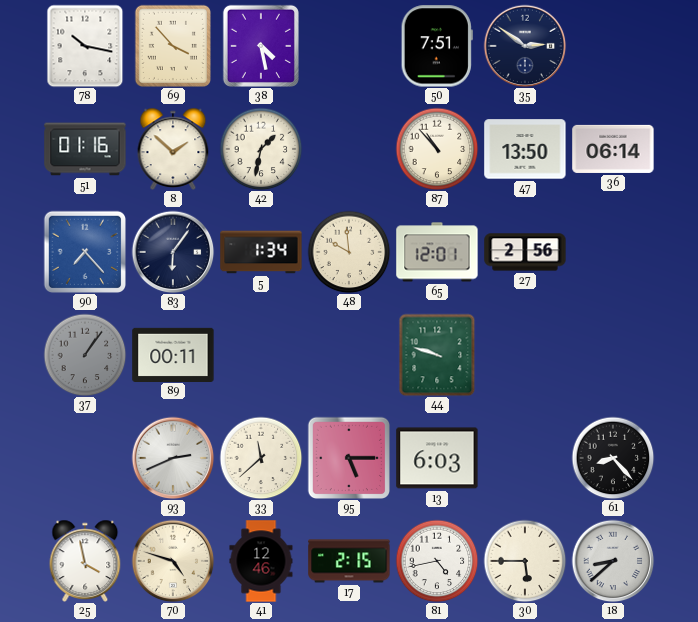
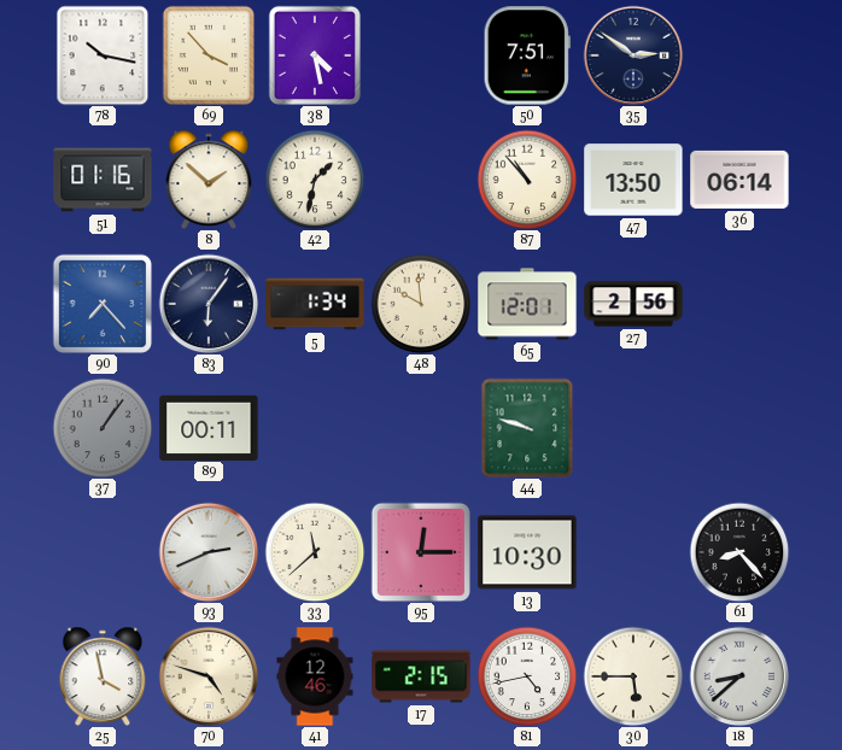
95: 5:15 -> 12:15
13: 6:03 -> 10:30
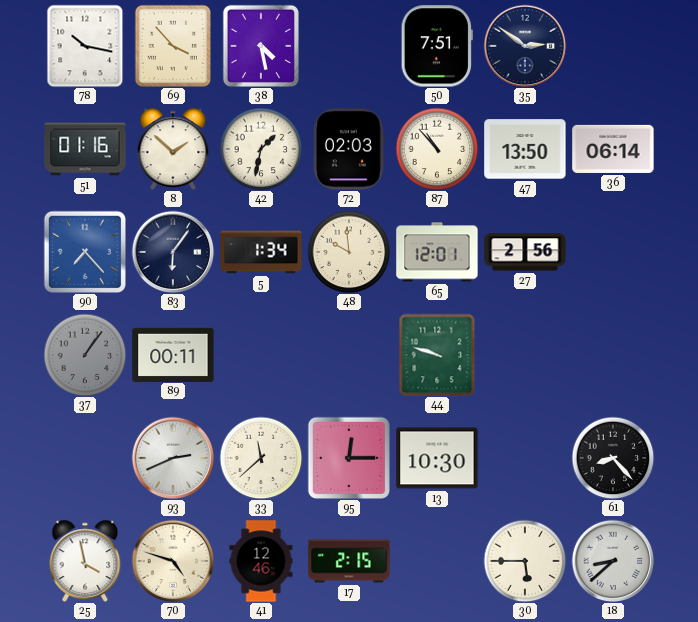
72: none -> 02:03
81: 4:43 -> none
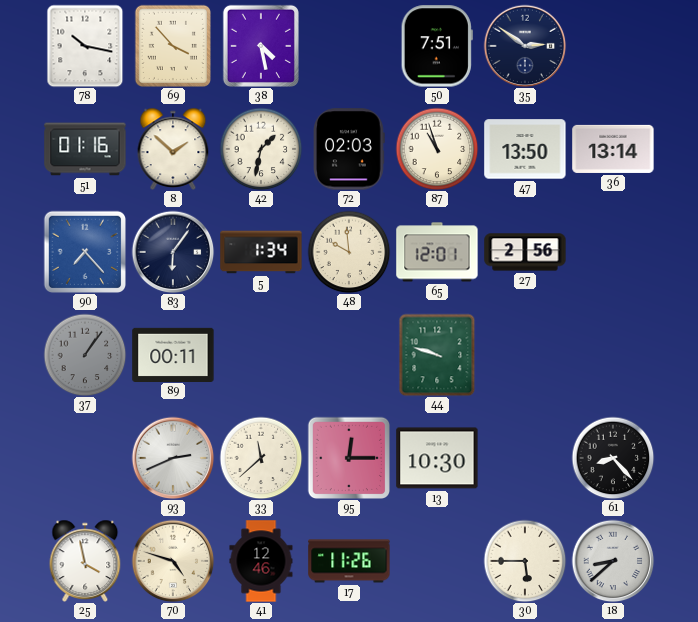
87: 10:53 -> 10:57
36: 06:14 -> 13:14
17: 2:15 -> 11:26
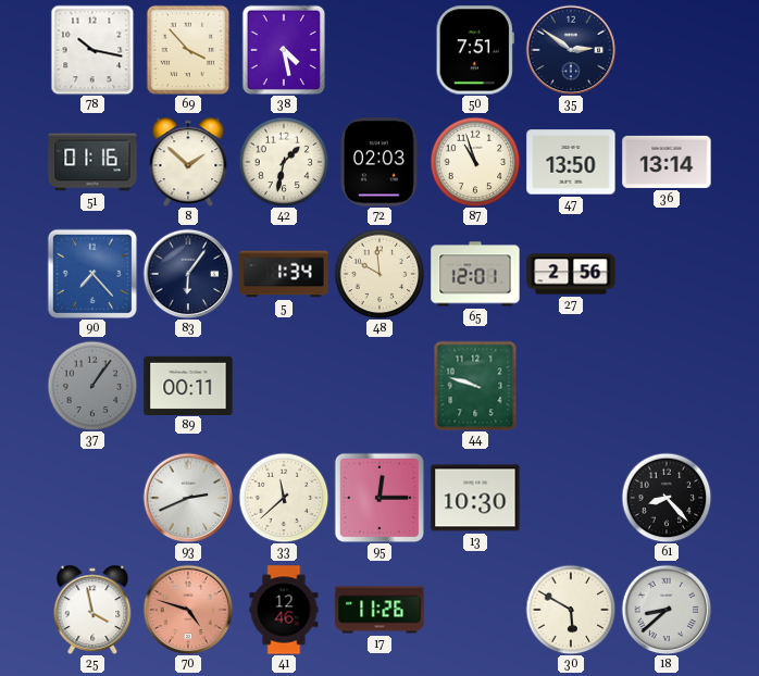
70 dial: cream -> salmon
30: 5:45 -> 5:50
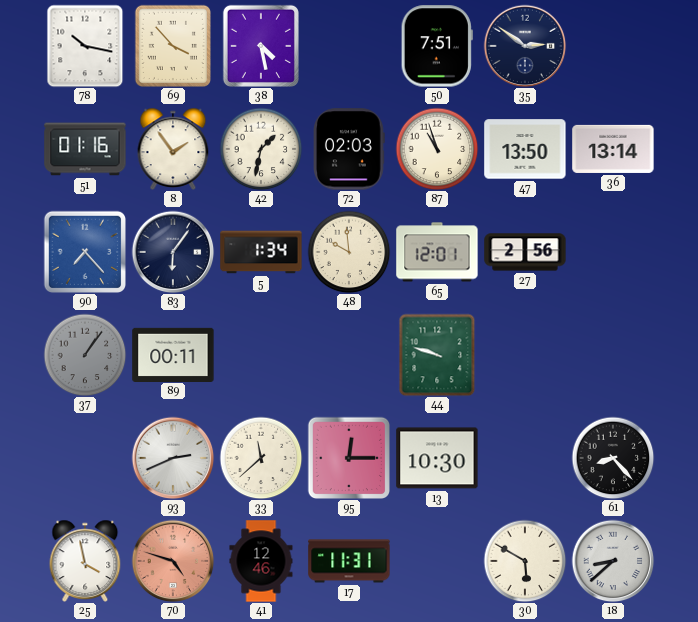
8: 1:52 -> 1:54
17: 11:26 -> 11:31
